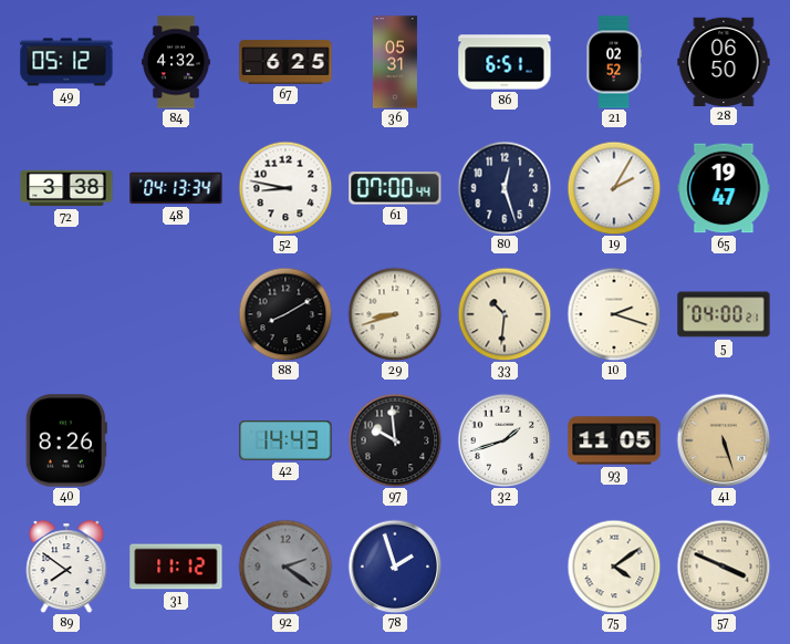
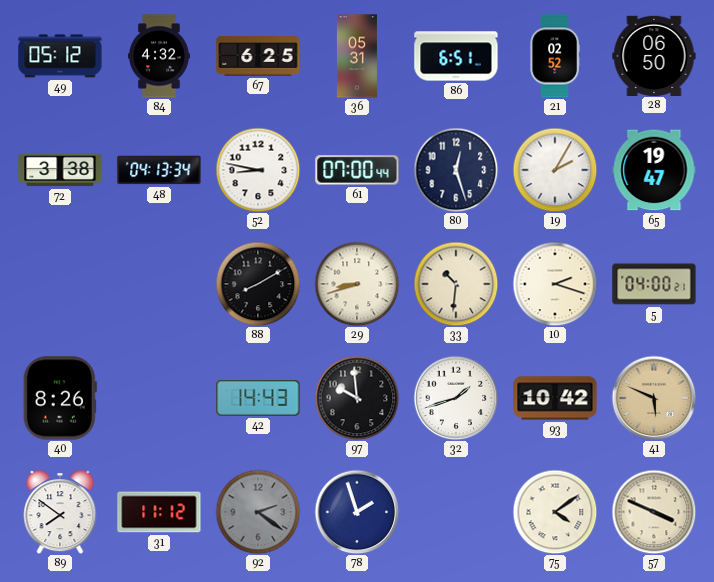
93: 11:05 -> 10:42
41: 5:27 -> 5:49
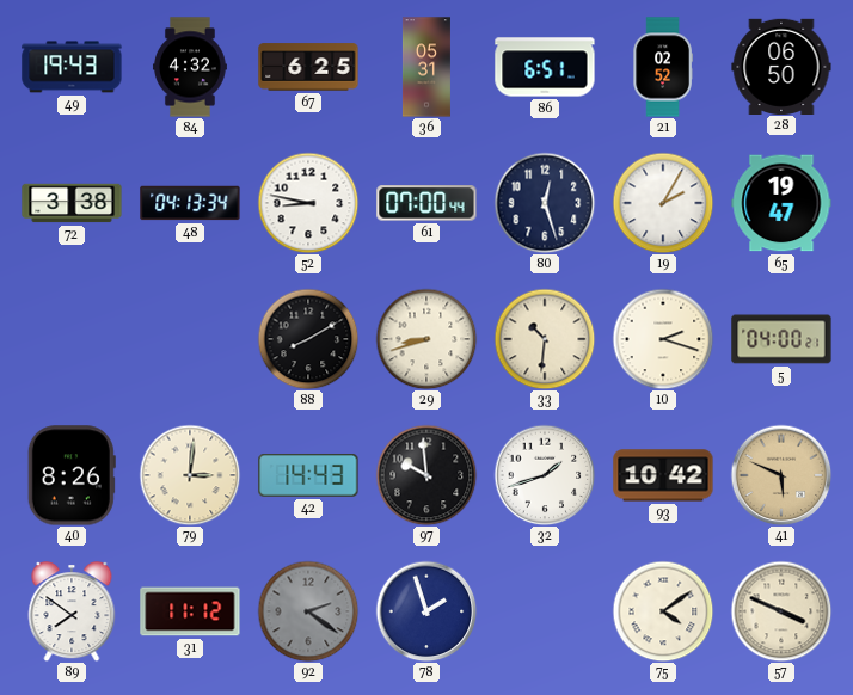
49: 05:12 -> 19:43
79: none -> 3:01
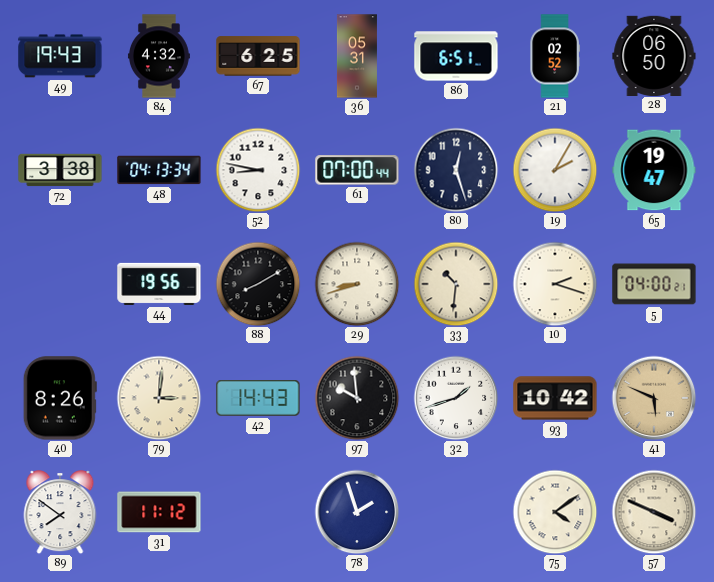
44: none -> 19:56
92: 2:21 -> none
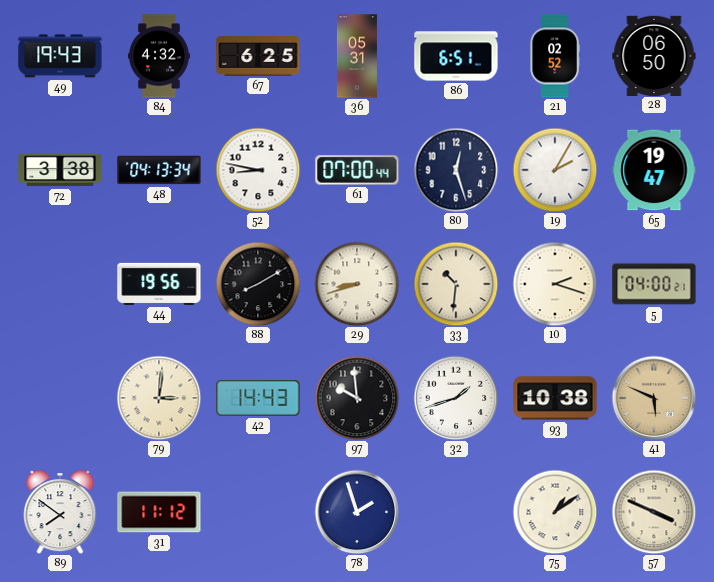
40: 8:26 -> none
93: 10:42 -> 10:38
75: 4:09 -> 1:09
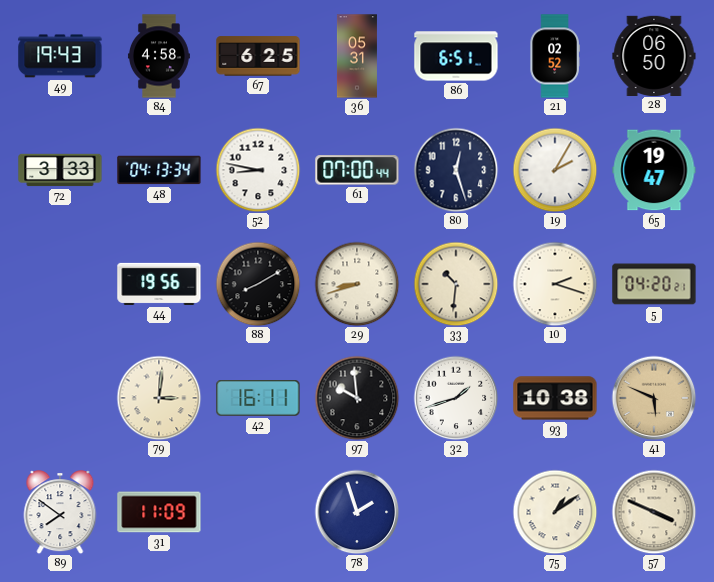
84: 4:32 -> 4:58
72: 3:38 -> 3:33
5: 04:00 -> 04:20
42: 14:43 -> 16:11
31: 11:12 -> 11:09
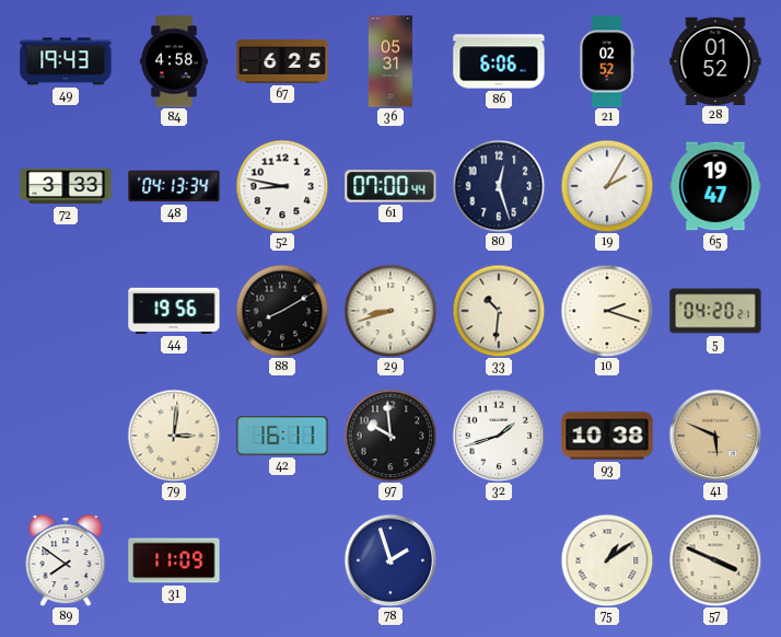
86: 6:51 -> 6:06
28: 06:50 -> 01:52
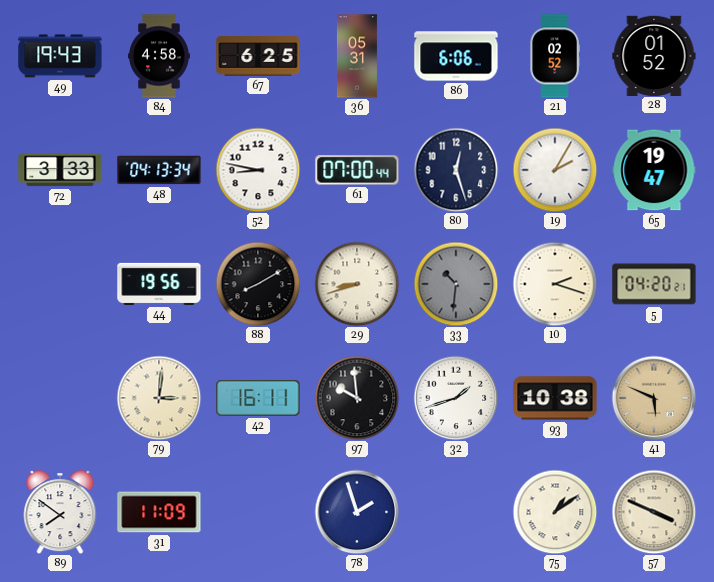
33 dial: cream -> grey
